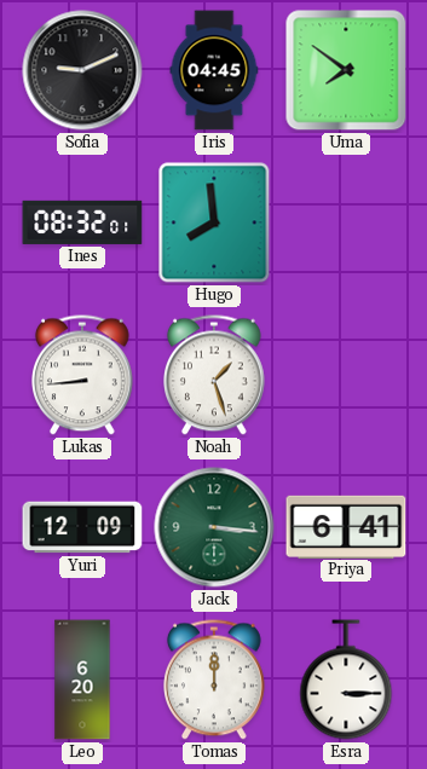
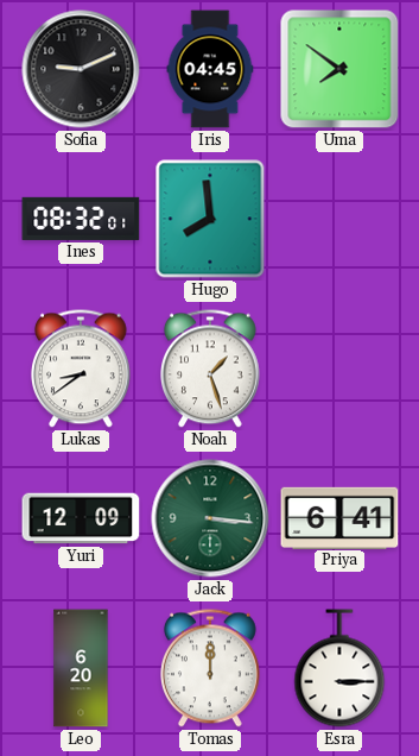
Lukas: 8:44 -> 8:39
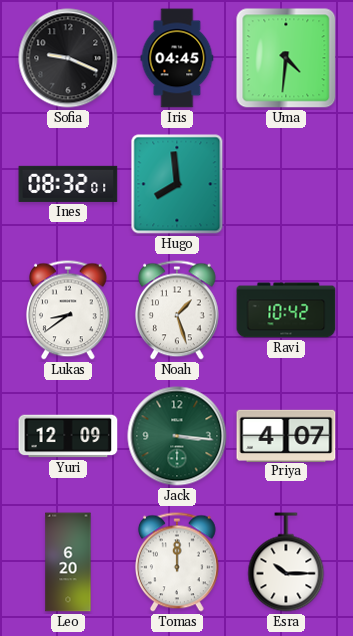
Sofia: 9:11 -> 9:19
Uma: 7:51 -> 4:31
Ravi: none -> 10:42
Priya: 6:41 -> 4:07
Esra: 3:15 -> 10:15
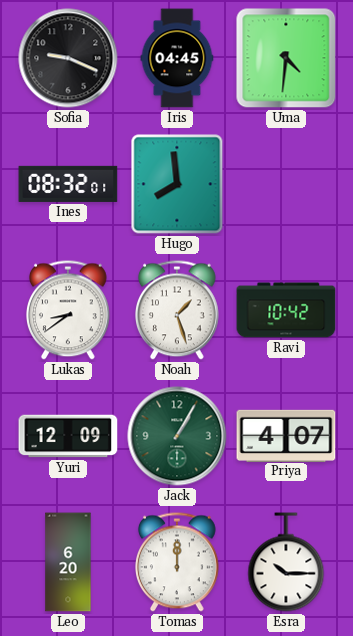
Jack: 3:16 -> 1:05
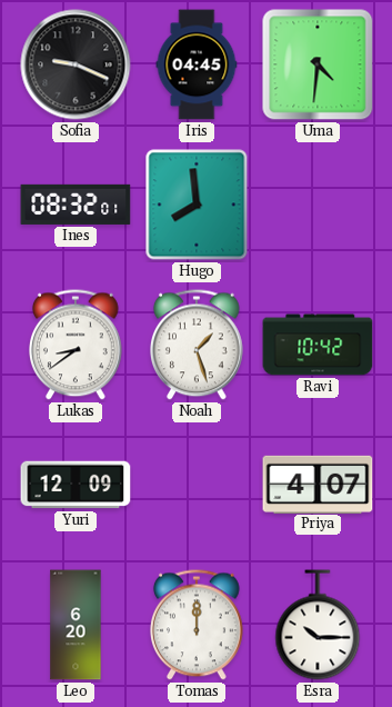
Jack: 1:05 -> none
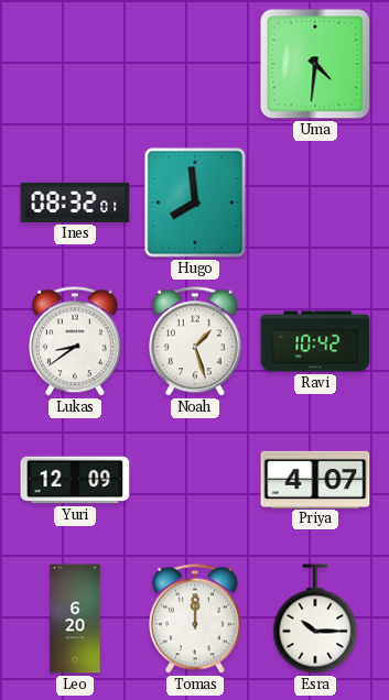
Sofia: 9:19 -> none
Iris: 04:45 -> none
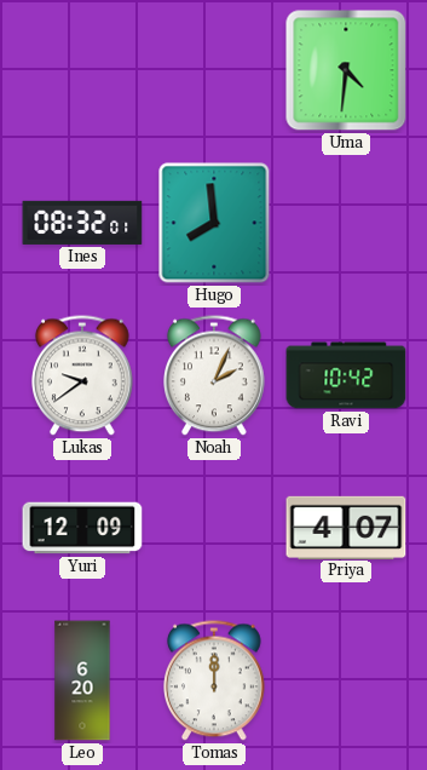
Lukas: 8:39 -> 9:39
Noah: 1:27 -> 2:04
Esra: 10:15 -> none
